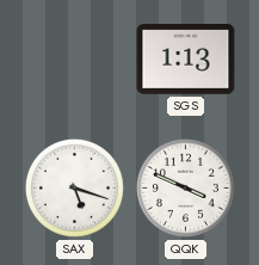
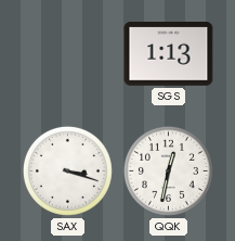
SAX: 5:18 -> 3:18
QQK: 3:49 -> 12:32
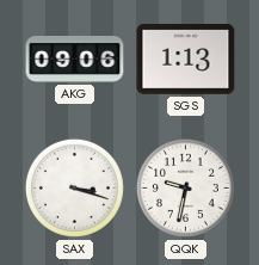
AKG: none -> 09:06
QQK: 12:32 -> 9:32
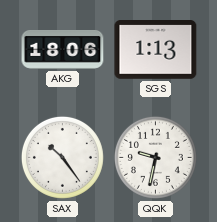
AKG: 09:06 -> 18:06
SAX: 3:18 -> 10:24
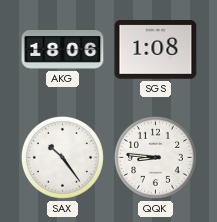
SGS: 1:13 -> 1:08
QQK: 9:32 -> 8:46
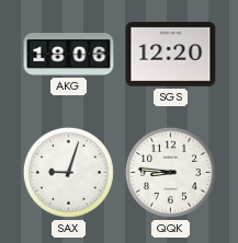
SGS: 1:08 -> 12:20
SAX: 10:24 -> 9:03
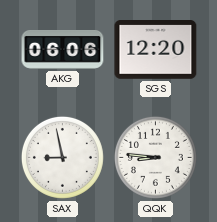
AKG: 18:06 -> 06:06
SAX: 9:03 -> 8:58
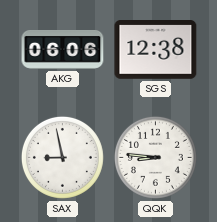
SGS: 12:20 -> 12:38
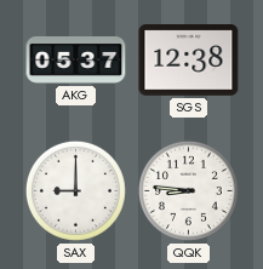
AKG: 06:06 -> 05:37
SAX: 8:58 -> 9:00
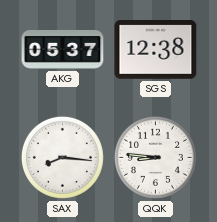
SAX: 9:00 -> 8:16
